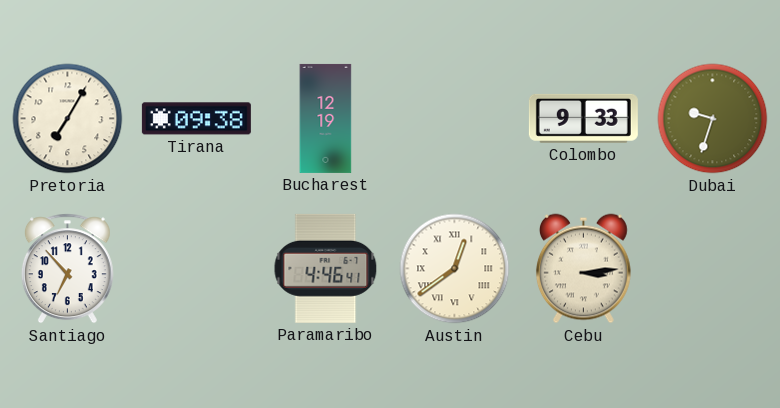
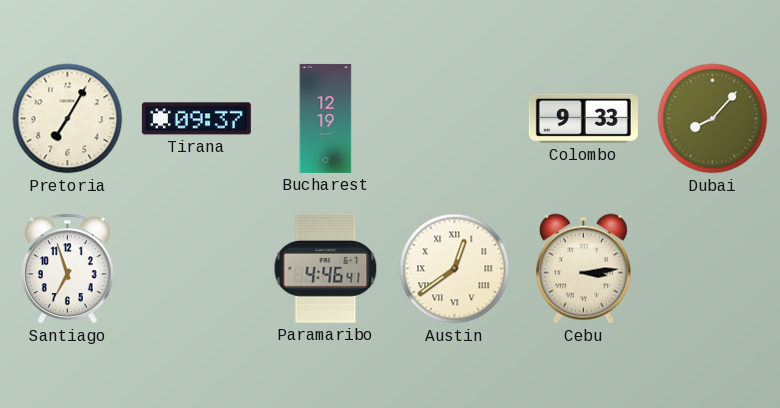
Tirana: 09:38 -> 09:37
Dubai: 9:33 -> 8:07
Santiago: 6:53 -> 6:57
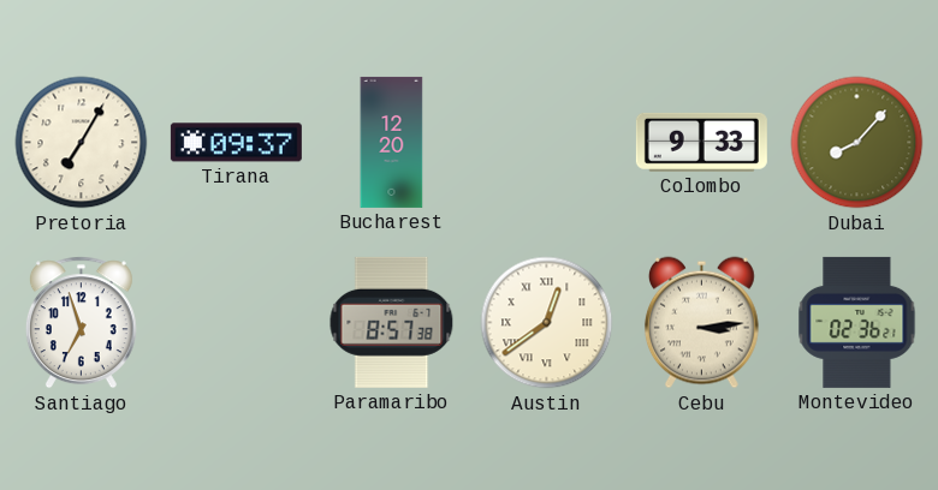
Bucharest: 12:19 -> 12:20
Paramaribo: 4:46 -> 8:57
Montevideo: none -> 02:36
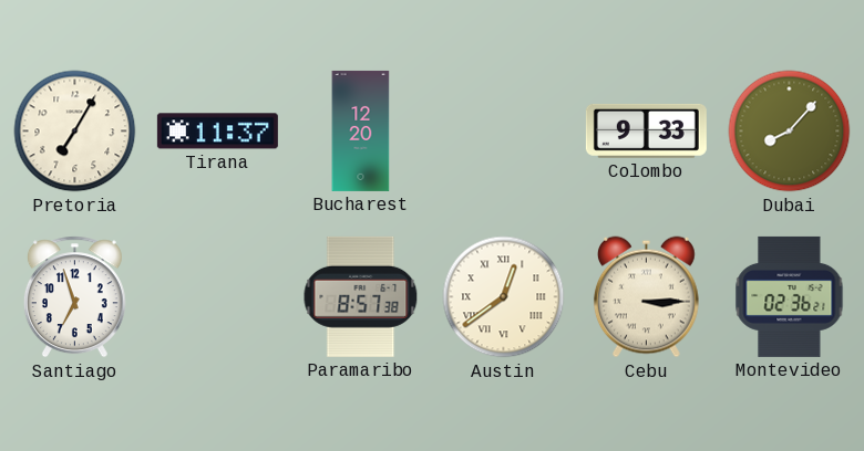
Tirana: 09:37 -> 11:37
Cebu: 3:14 -> 3:15
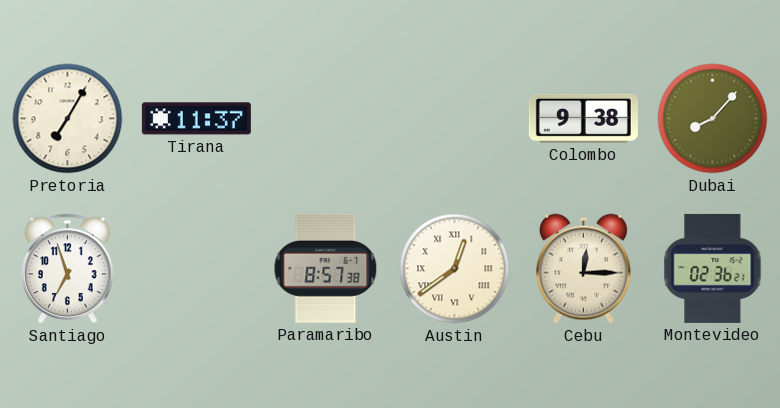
Bucharest: 12:20 -> none
Colombo: 9:33 -> 9:38
Cebu: 3:15 -> 12:15
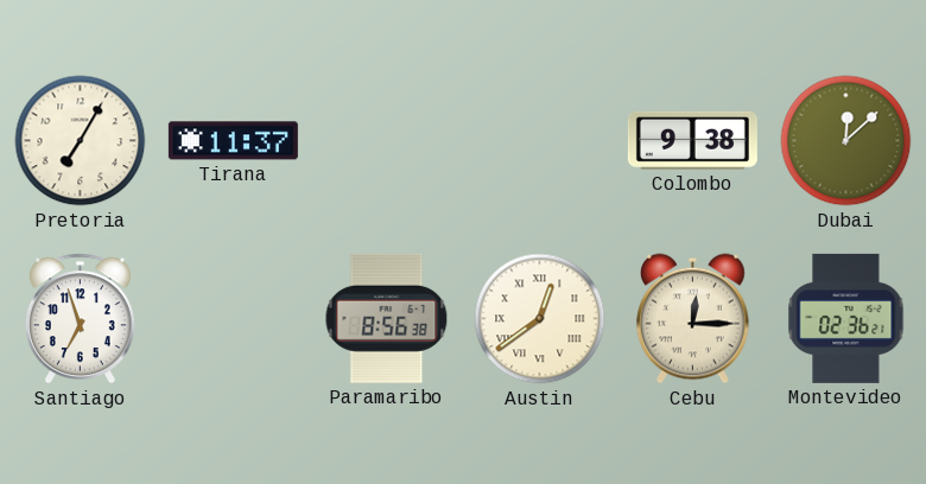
Dubai: 8:07 -> 12:08
Paramaribo: 8:57 -> 8:56
